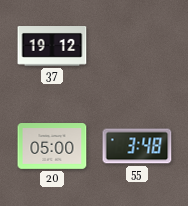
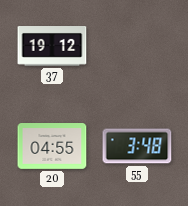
20: 05:00 -> 04:55
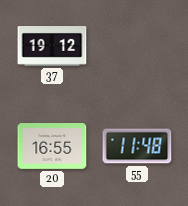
20: 04:55 -> 16:55
55: 3:48 -> 11:48
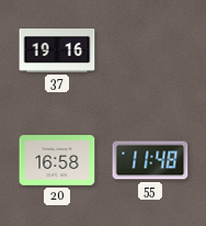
37: 19:12 -> 19:16
20: 16:55 -> 16:58
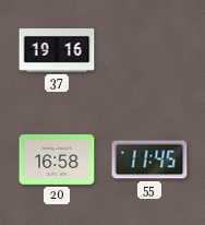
55: 11:48 -> 11:45
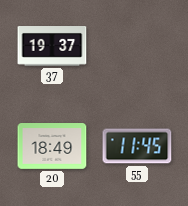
37: 19:16 -> 19:37
20: 16:58 -> 18:49
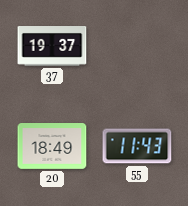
55: 11:45 -> 11:43
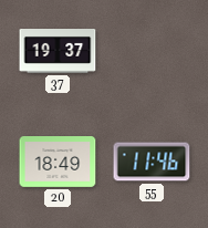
55: 11:43 -> 11:46
